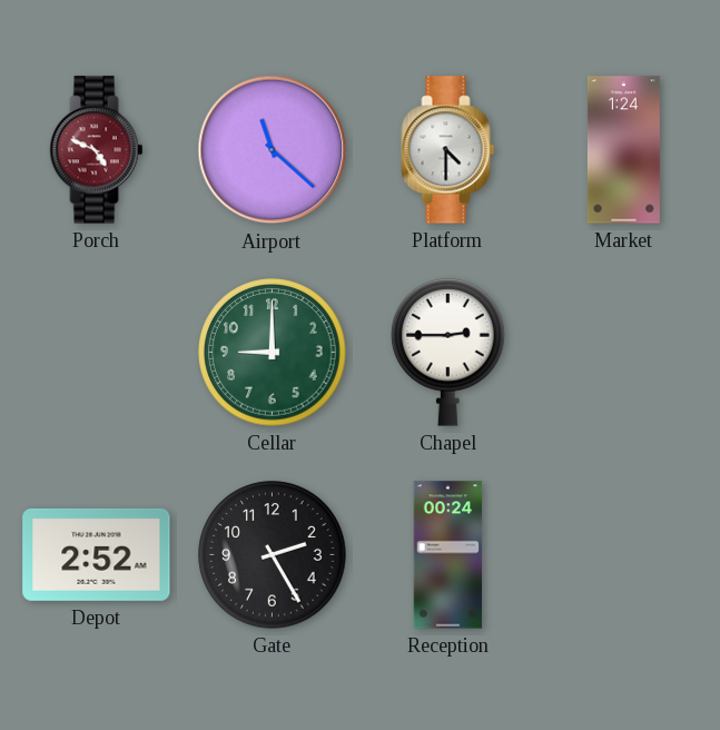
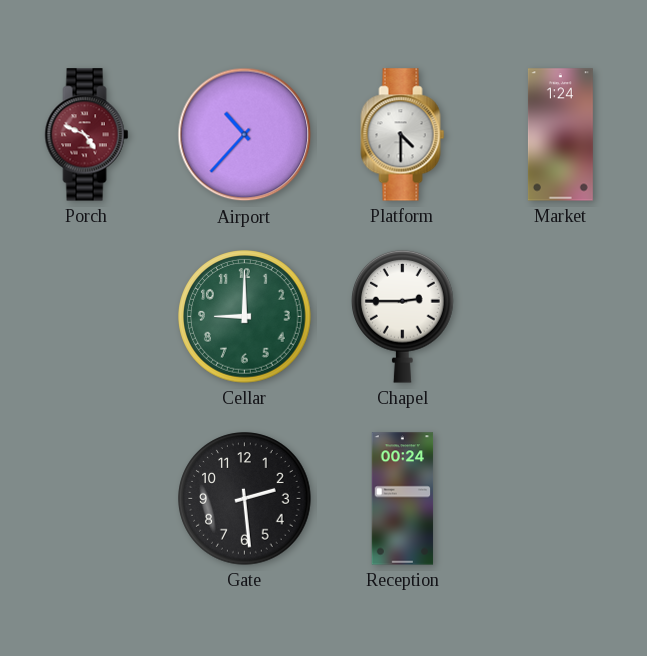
Airport: 11:22 -> 10:37
Depot: 2:52 -> none
Gate: 2:25 -> 2:29
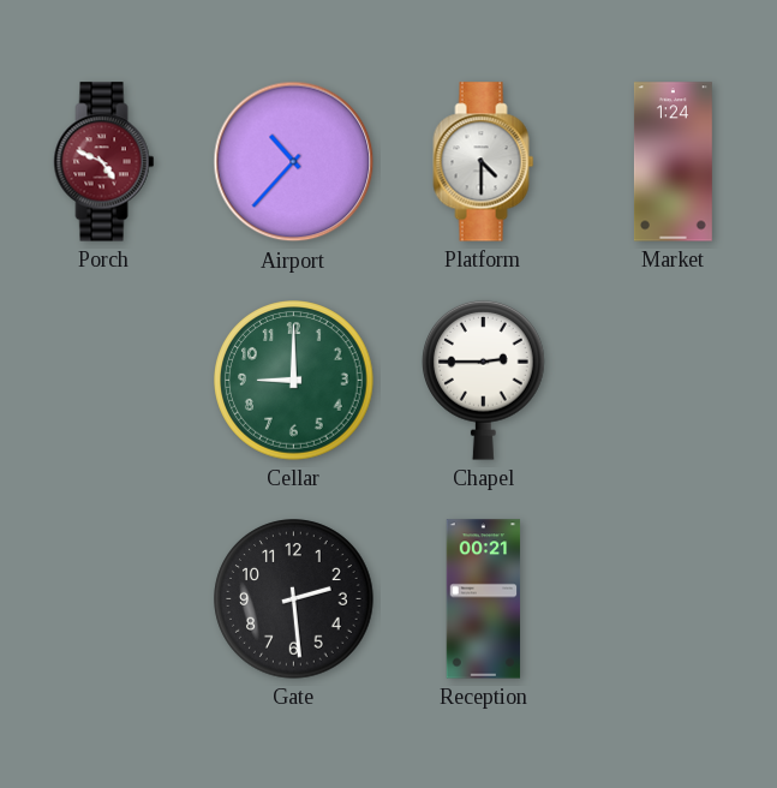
Reception: 00:24 -> 00:21
